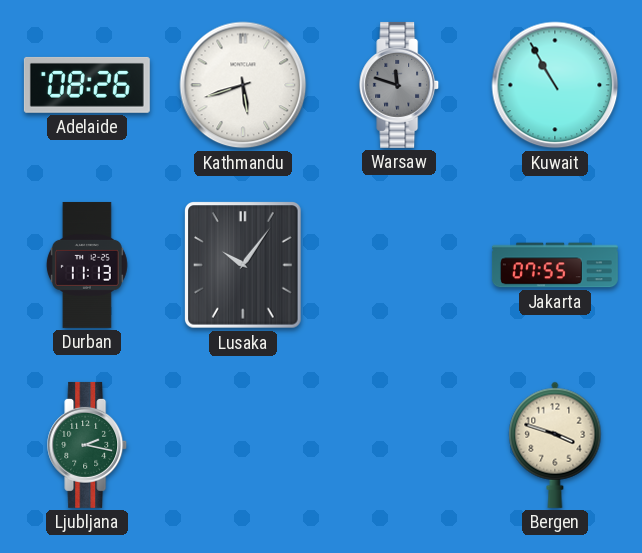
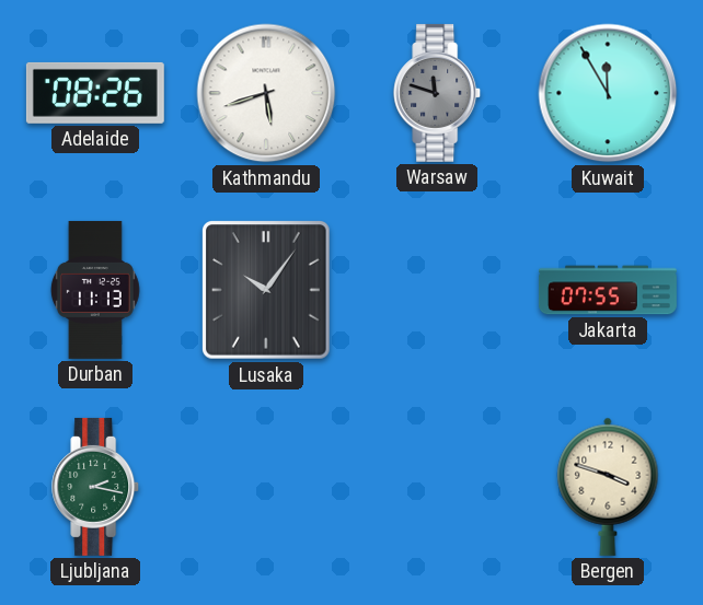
Kuwait: 10:55 -> 11:55
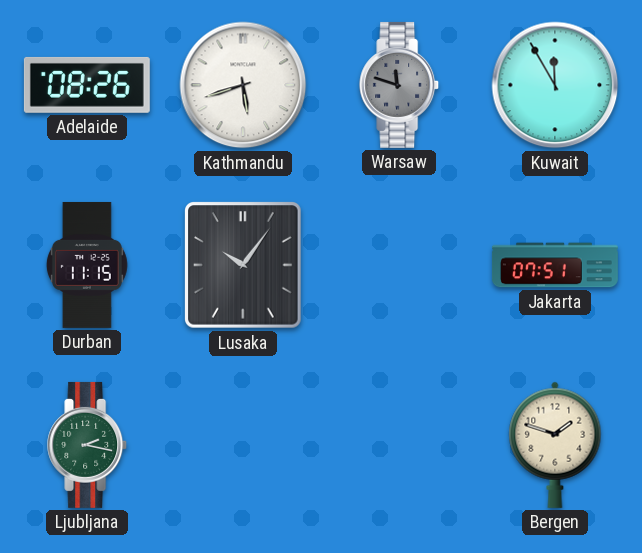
Durban: 11:13 -> 11:15
Jakarta: 07:55 -> 07:51
Bergen: 3:48 -> 1:48
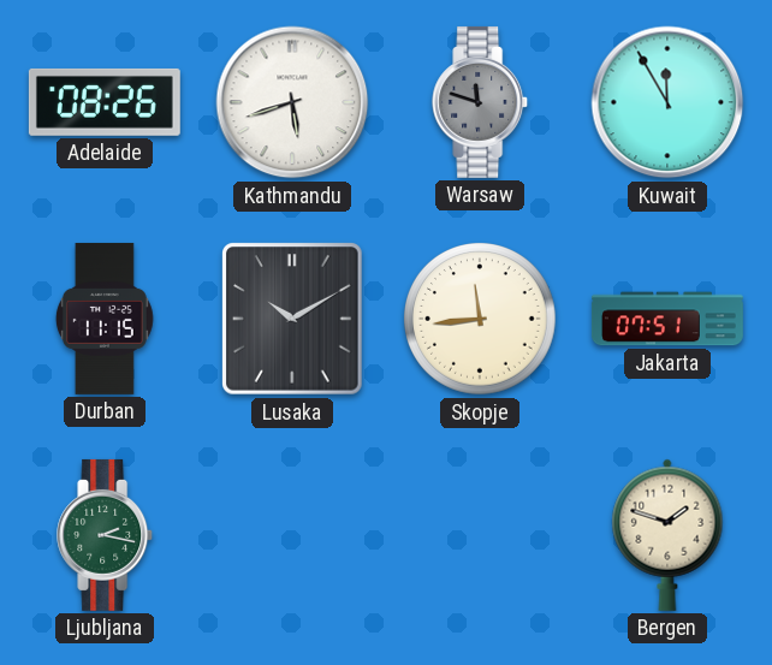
Lusaka: 10:06 -> 10:10
Skopje: none -> 11:44
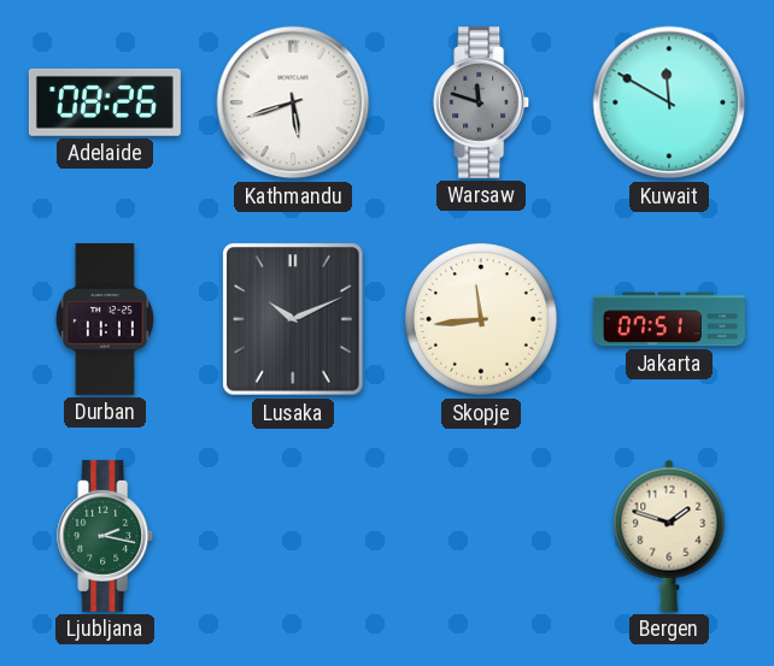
Kuwait: 11:55 -> 11:50
Durban: 11:15 -> 11:11
Lusaka: 10:10 -> 10:11
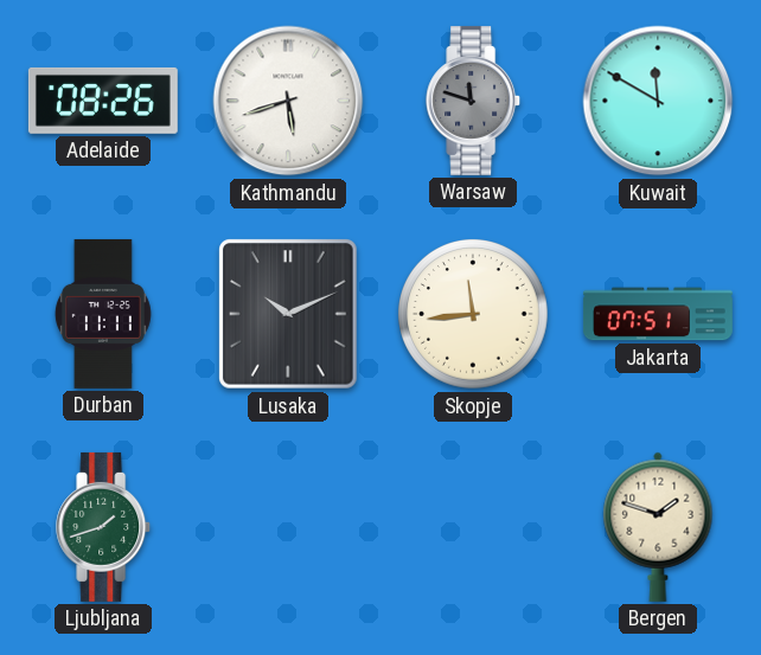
Ljubljana: 2:17 -> 1:42
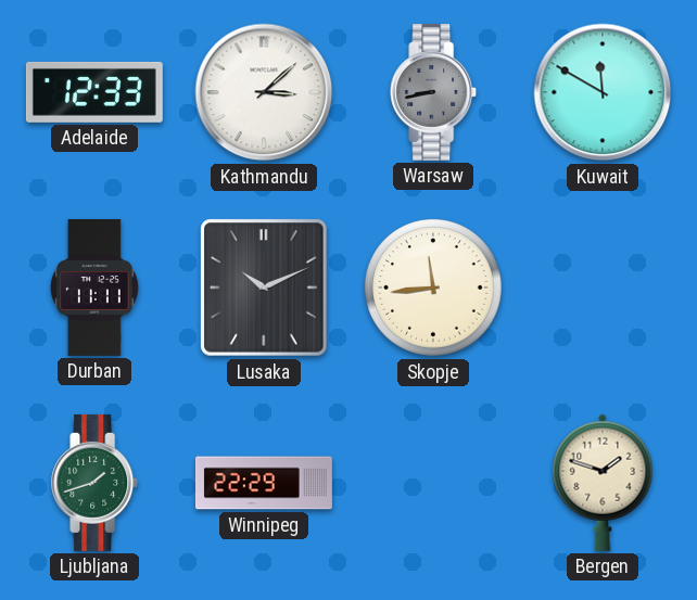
Adelaide: 08:26 -> 12:33
Kathmandu: 5:42 -> 3:08
Warsaw: 11:48 -> 8:43
Jakarta: 07:51 -> none
Winnipeg: none -> 22:29
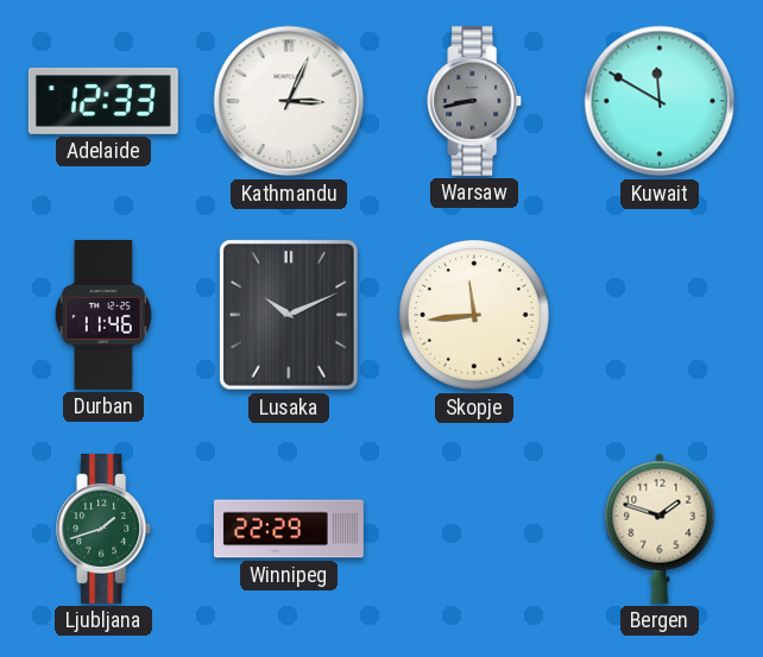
Kathmandu: 3:08 -> 3:04
Durban: 11:11 -> 11:46
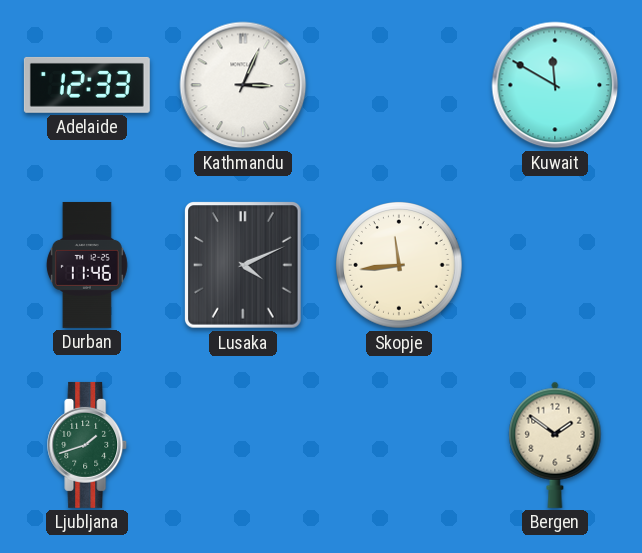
Warsaw: 8:43 -> none
Lusaka: 10:11 -> 4:11
Winnipeg: 22:29 -> none
Bergen: 1:48 -> 1:51
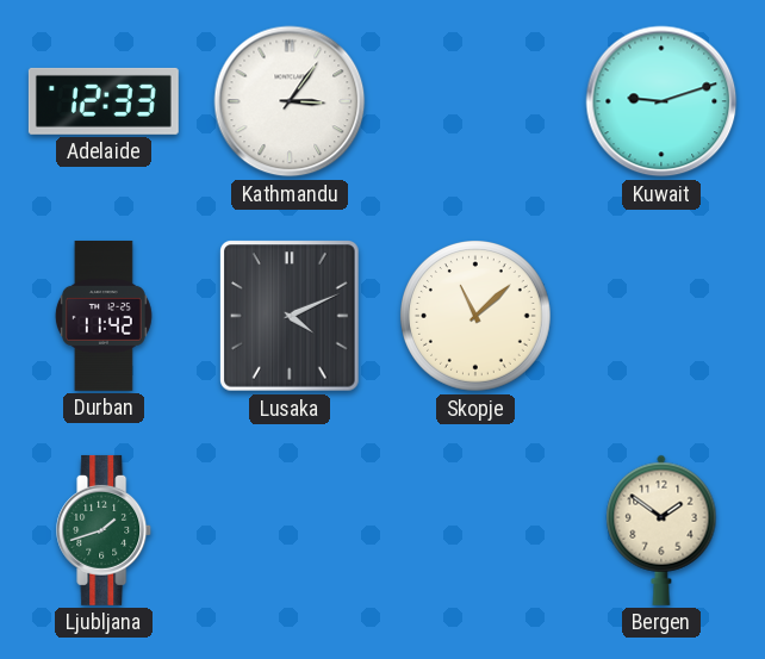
Kathmandu: 3:04 -> 3:06
Kuwait: 11:50 -> 9:12
Durban: 11:46 -> 11:42
Skopje: 11:44 -> 11:08
